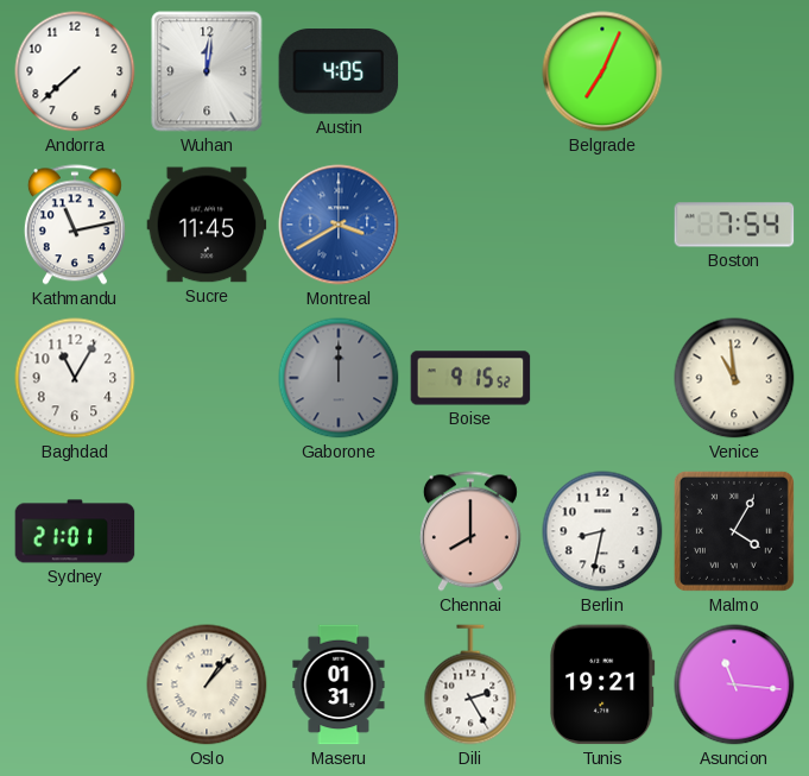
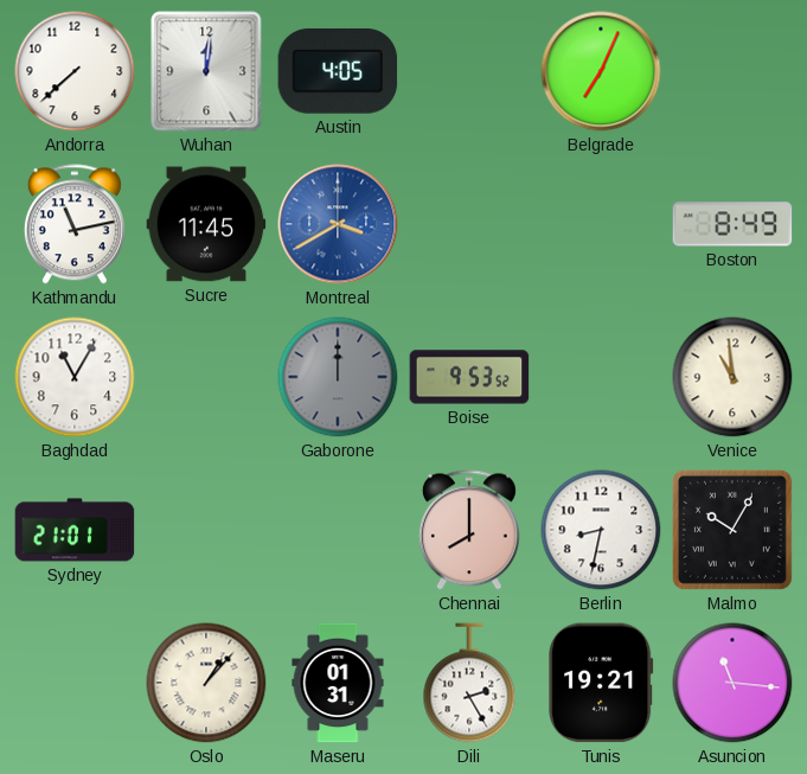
Boston: 7:54 -> 8:49
Boise: 9:15 -> 9:53
Malmo: 4:05 -> 10:05
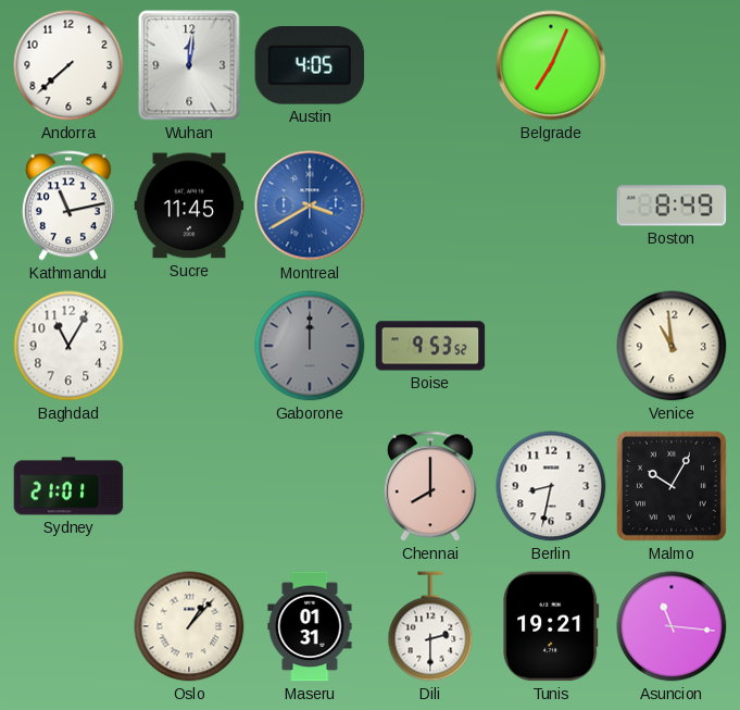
Dili: 2:25 -> 2:30
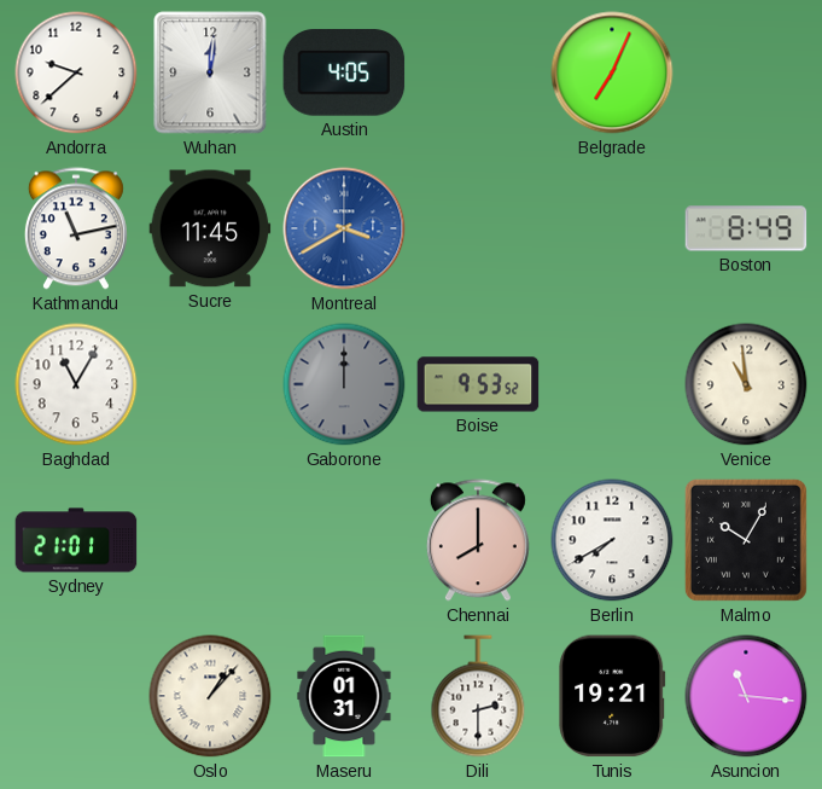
Andorra: 7:38 -> 9:38
Berlin: 8:32 -> 7:40
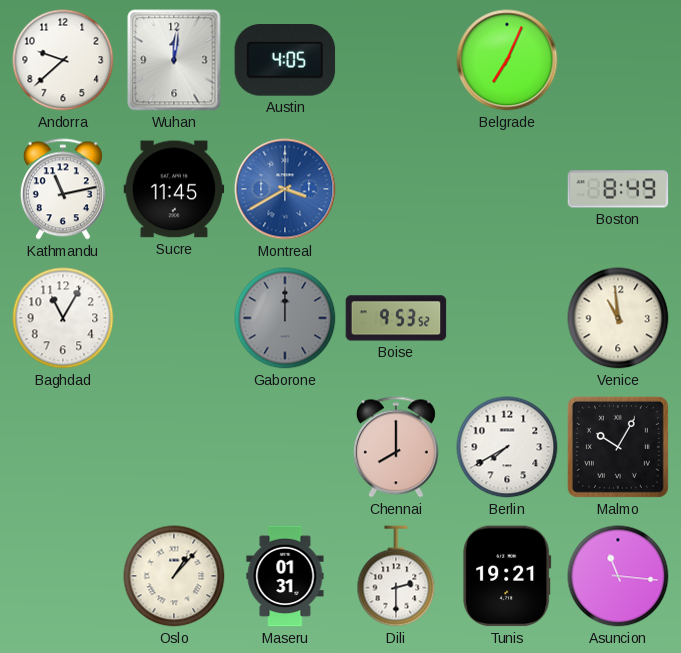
Sydney: 21:01 -> none
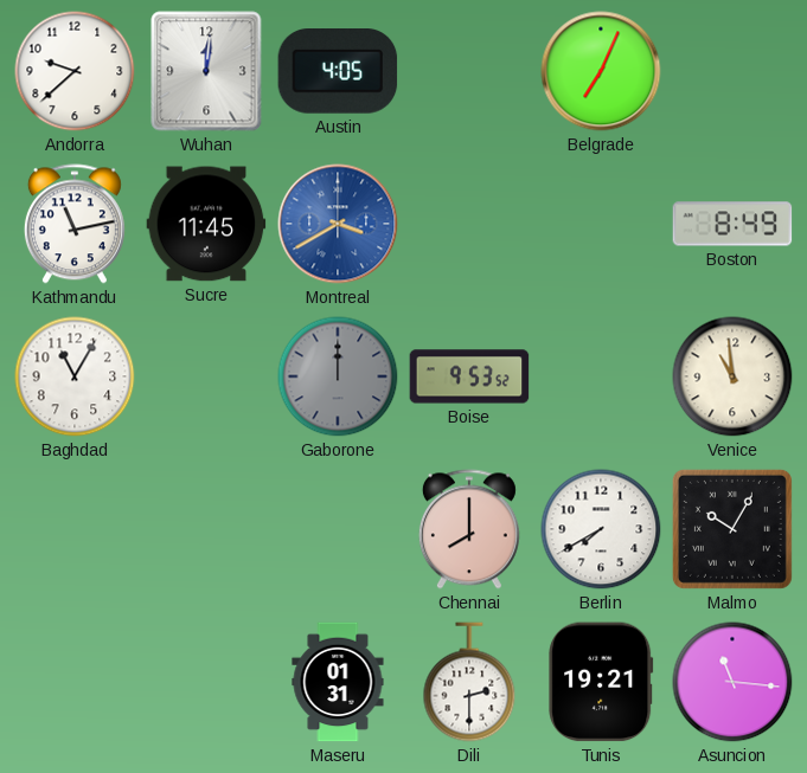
Oslo: 1:07 -> none
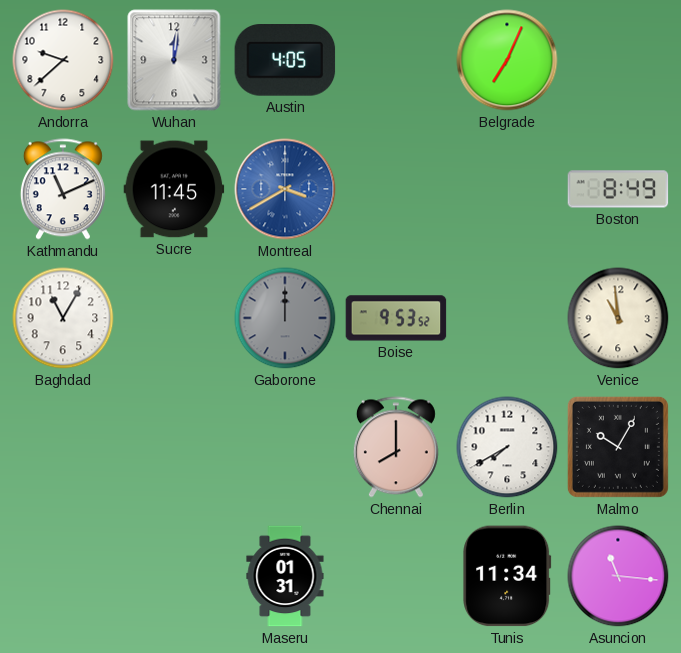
Kathmandu: 11:13 -> 11:11
Dili: 2:30 -> none
Tunis: 19:21 -> 11:34
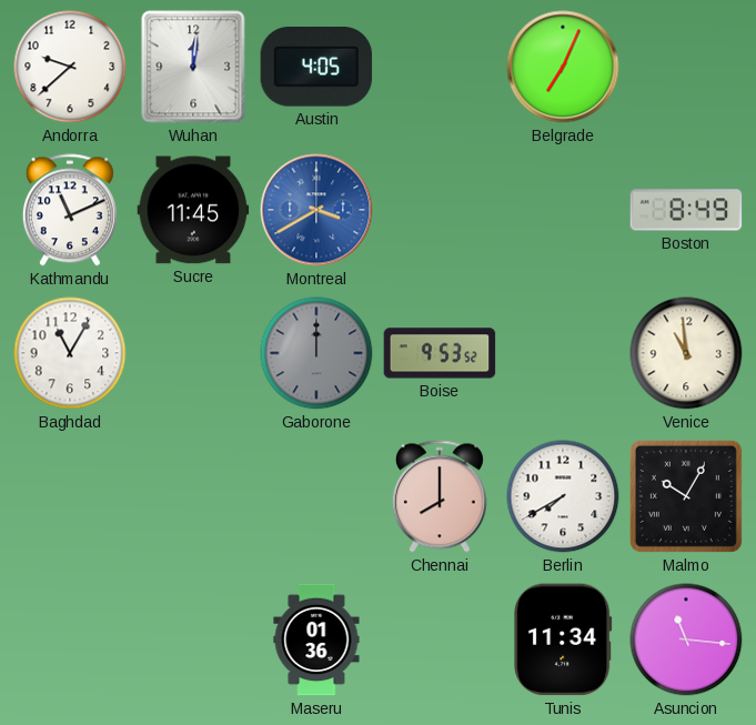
Maseru: 01:31 -> 01:36
